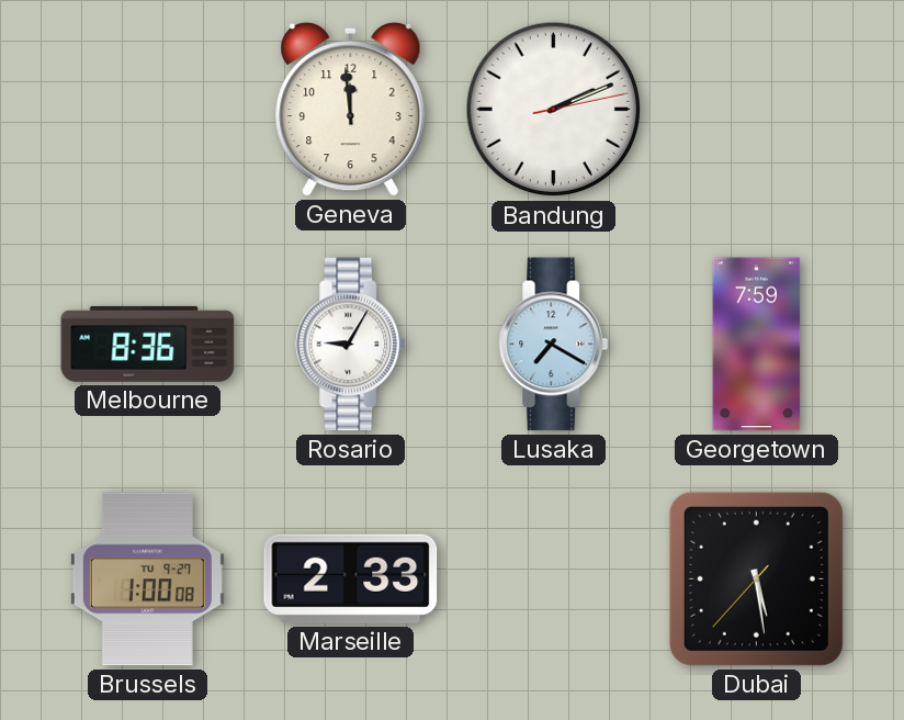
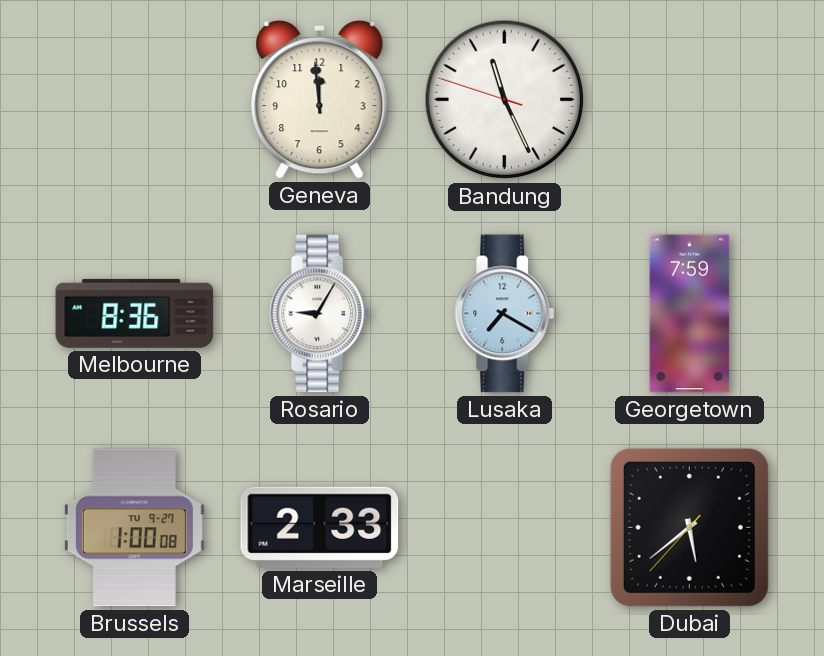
Bandung: 2:11 -> 11:25
Dubai: 5:28 -> 5:38
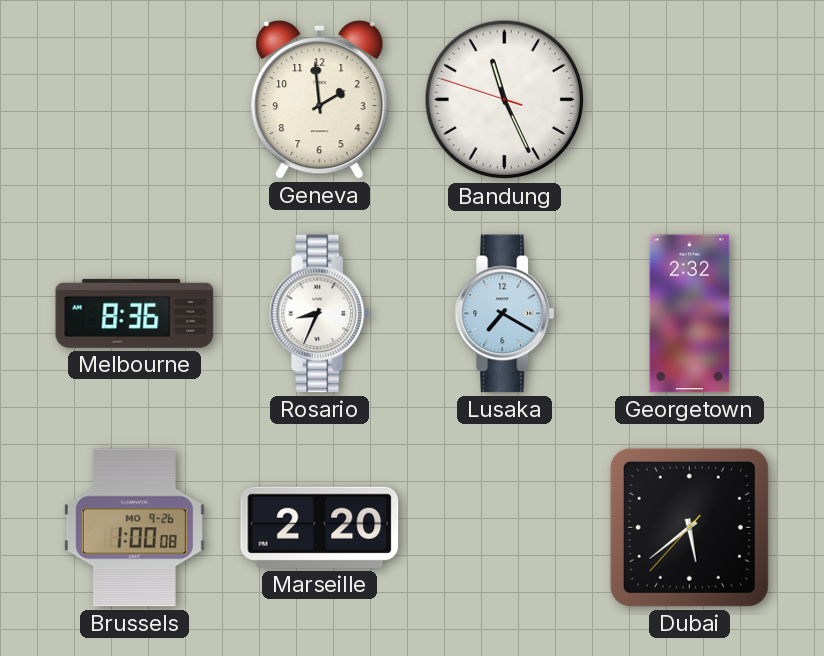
Geneva: 11:59 -> 1:59
Rosario: 9:05 -> 8:34
Georgetown: 7:59 -> 2:32
Brussels date: TU 9-27 -> MO 9-26
Marseille: 2:33 -> 2:20
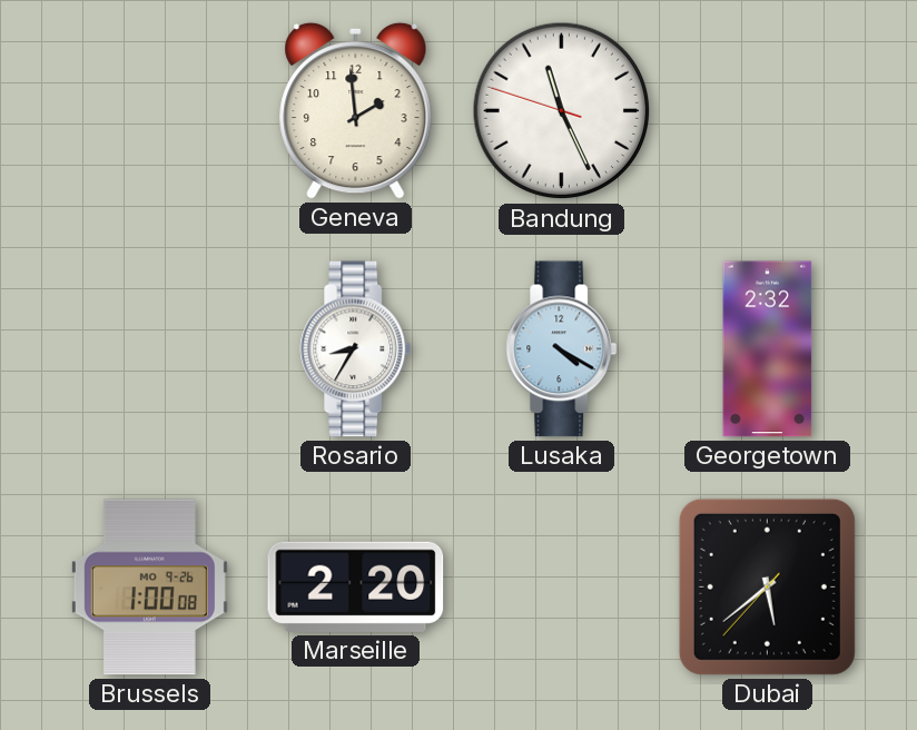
Melbourne: 8:36 -> none
Rosario: 8:34 -> 8:35
Lusaka: 7:20 -> 4:20
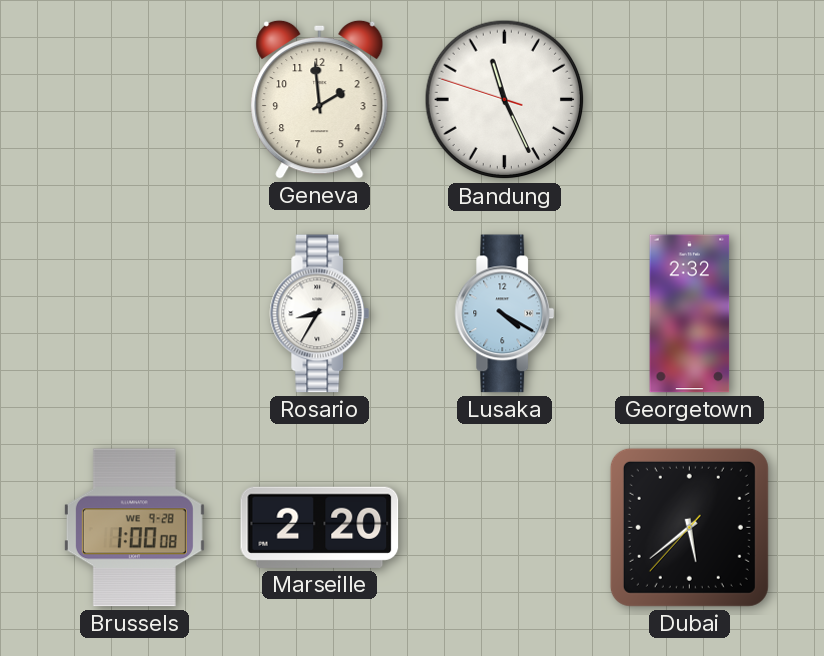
Brussels date: MO 9-26 -> WE 9-28
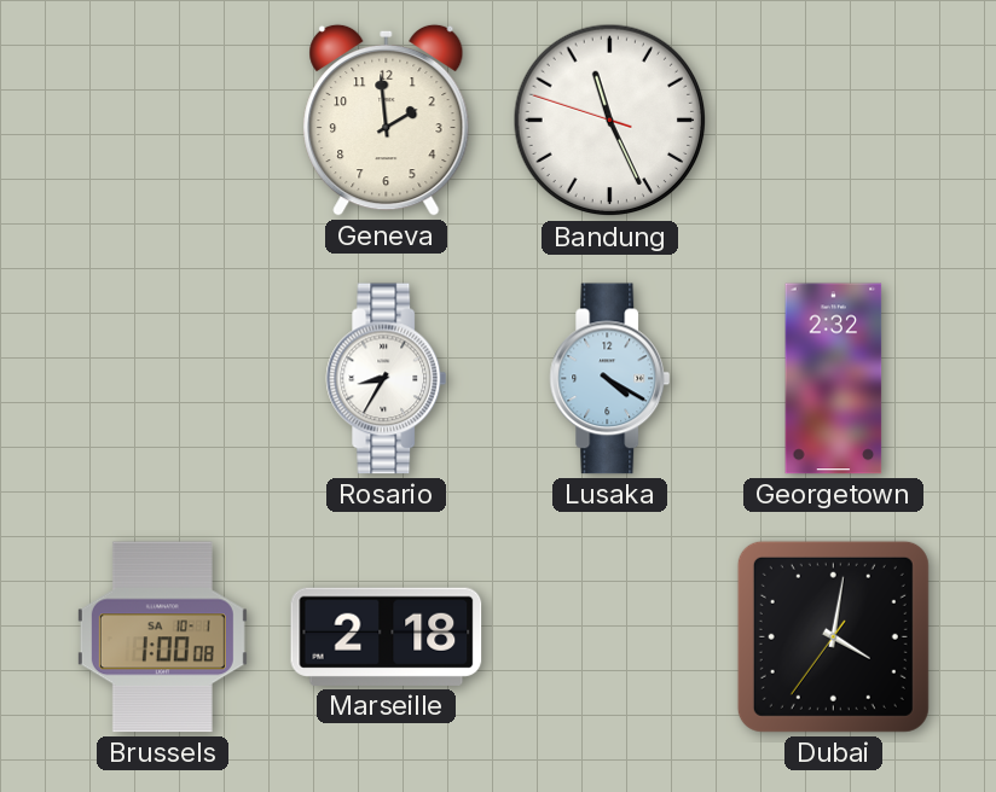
Brussels date: WE 9-28 -> SA 10-1
Marseille: 2:20 -> 2:18
Dubai: 5:38 -> 4:01
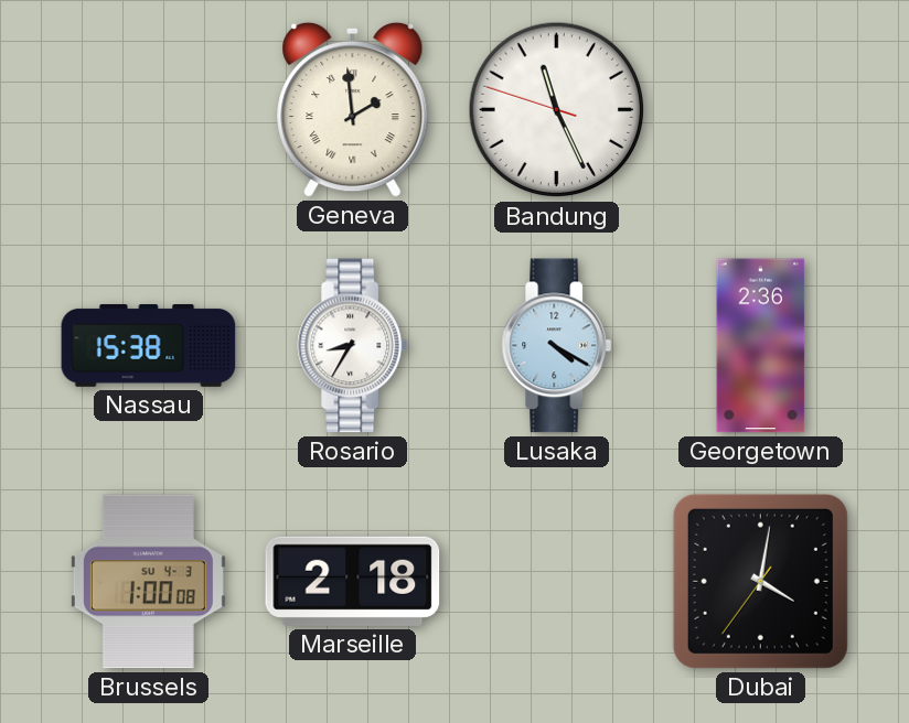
Geneva numerals: Arabic -> Roman
Nassau: none -> 15:38
Georgetown: 2:32 -> 2:36
Brussels date: SA 10-1 -> SU 4-3
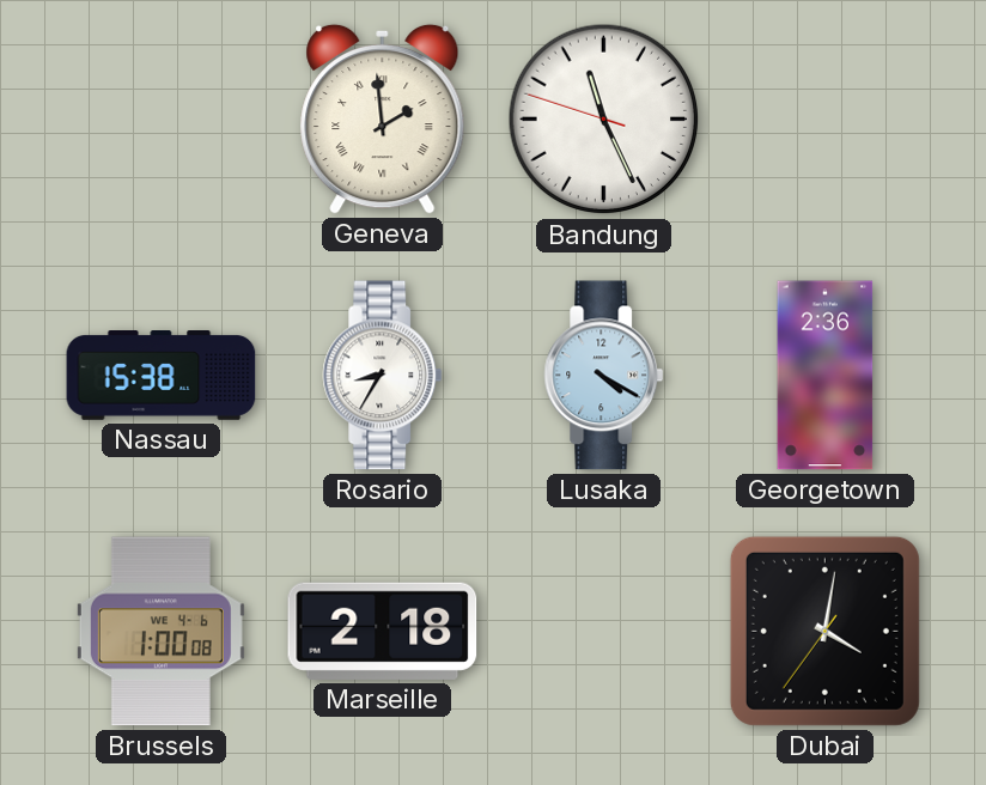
Brussels date: SU 4-3 -> WE 4-6
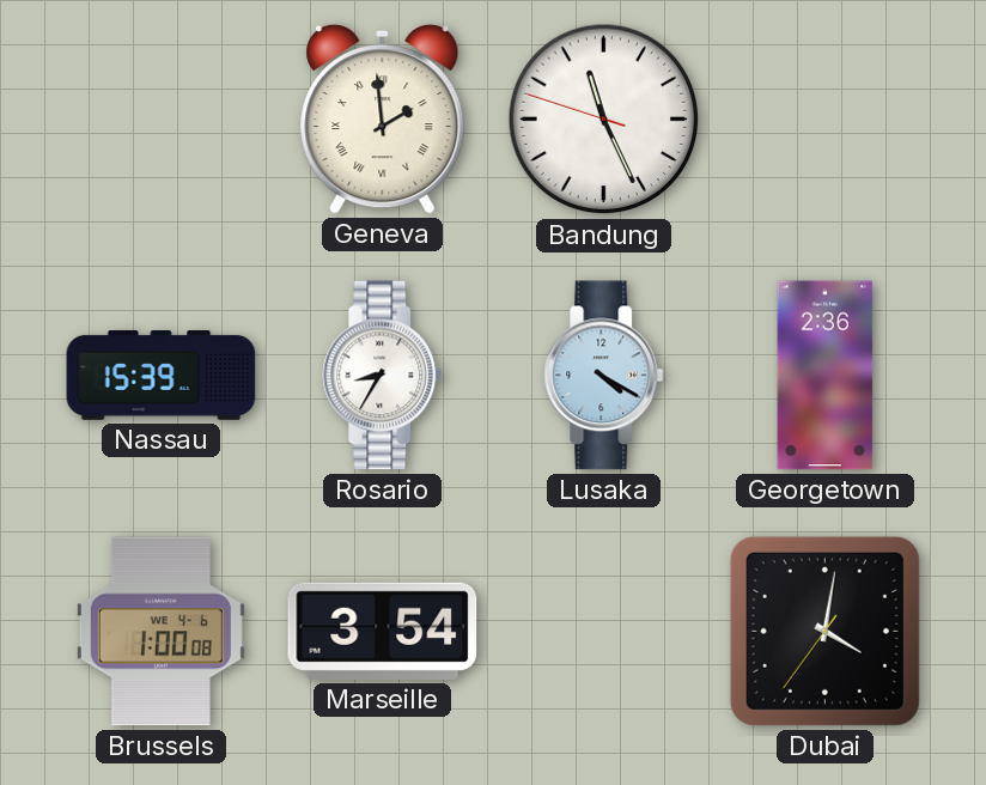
Nassau: 15:38 -> 15:39
Marseille: 2:18 -> 3:54
